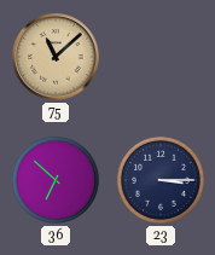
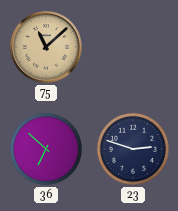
23: 3:15 -> 2:48
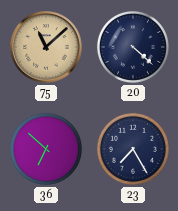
20: none -> 4:22
23: 2:48 -> 7:25
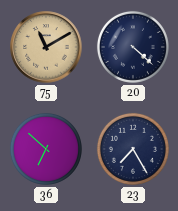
75: 11:08 -> 11:10
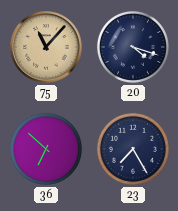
75: 11:10 -> 11:07
20: 4:22 -> 4:18
